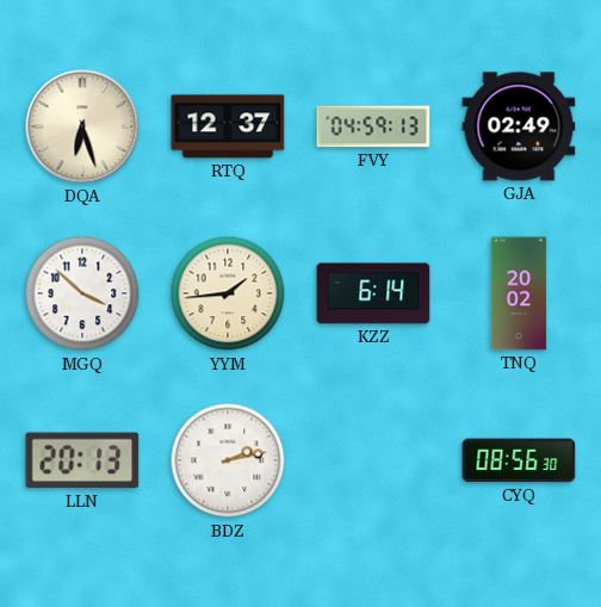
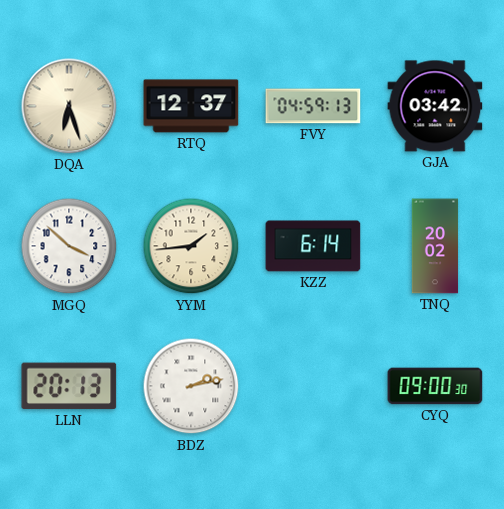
GJA: 02:49 -> 03:42
CYQ: 08:56 -> 09:00
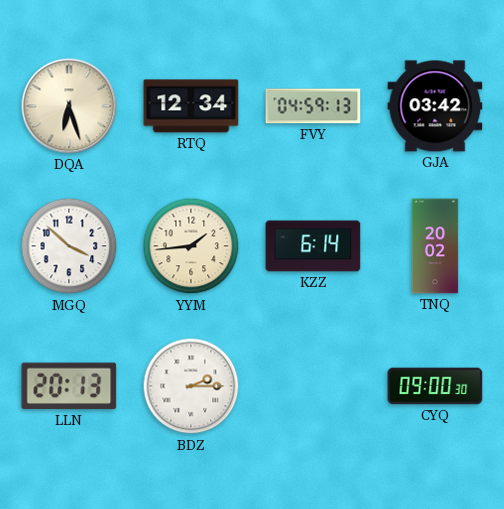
RTQ: 12:37 -> 12:34
BDZ: 2:13 -> 2:15
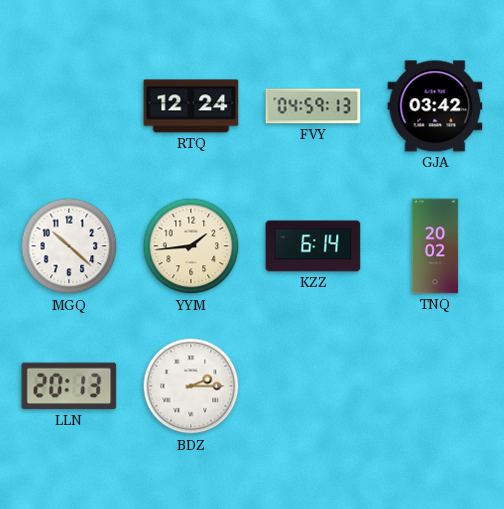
DQA: 6:27 -> none
RTQ: 12:34 -> 12:24
MGQ: 3:52 -> 10:22
CYQ: 09:00 -> none
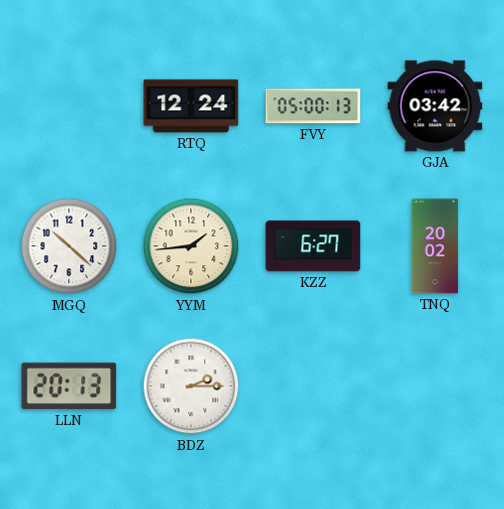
FVY: 04:59 -> 05:00
KZZ: 6:14 -> 6:27
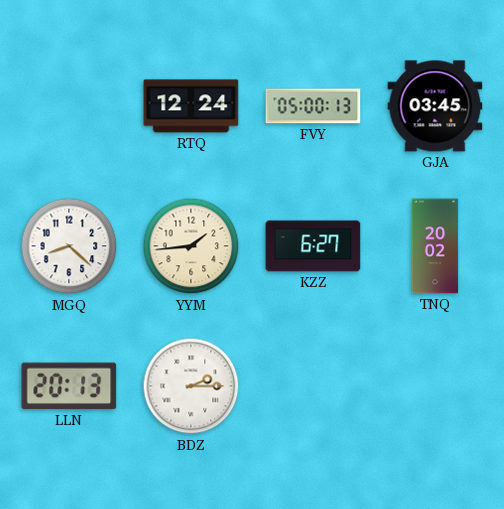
GJA: 03:42 -> 03:45
MGQ: 10:22 -> 8:22
